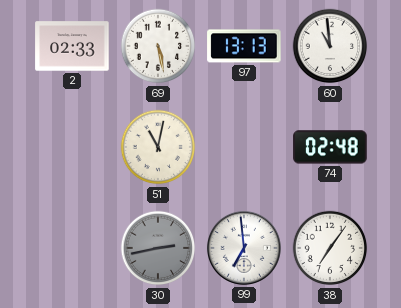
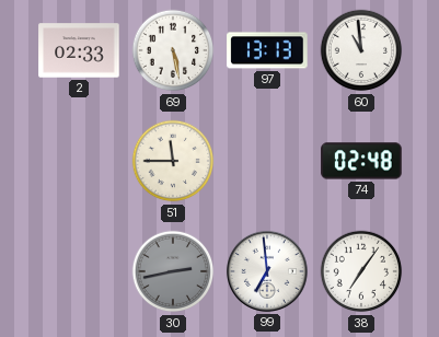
51: 11:02 -> 11:45
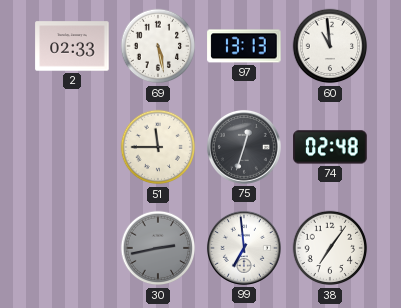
75: none -> 12:33
